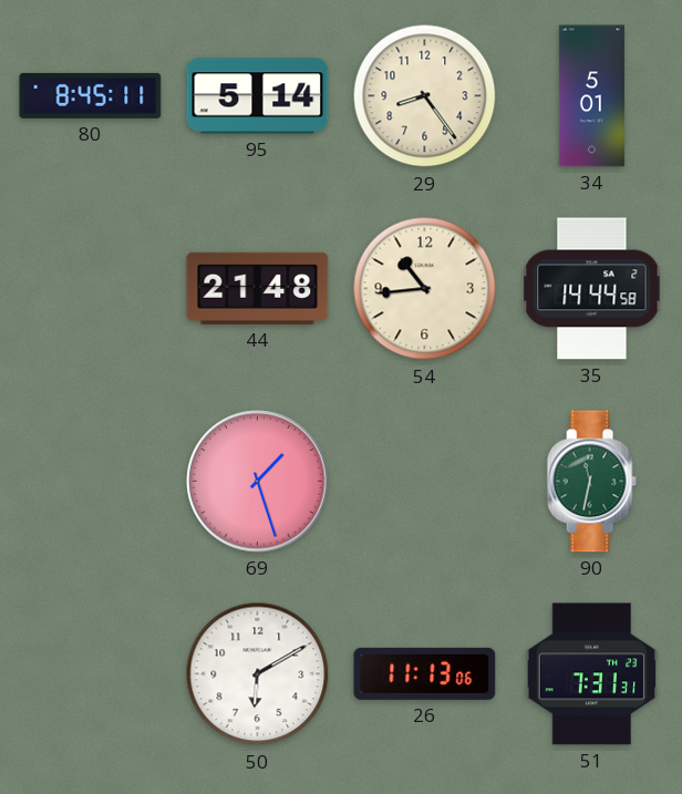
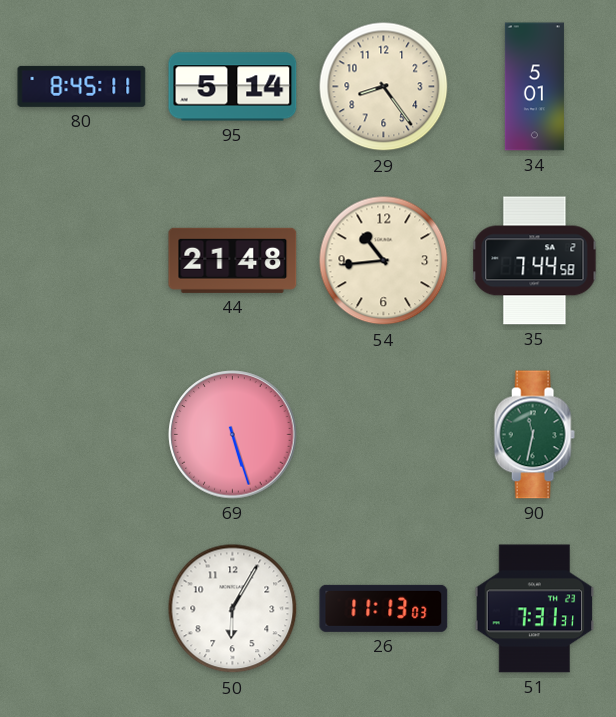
35: 14:44 -> 7:44
69: 1:27 -> 5:27
50: 6:10 -> 6:05
26: 11:13:06 -> 11:13:03
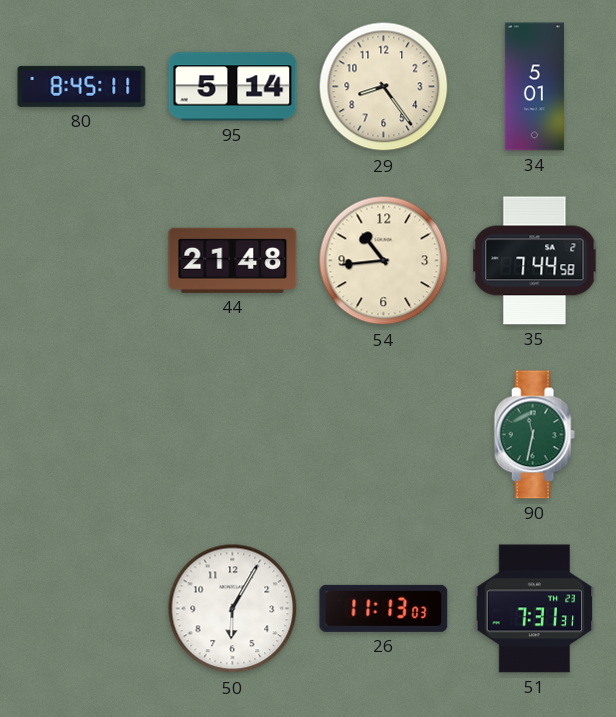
69: 5:27 -> none
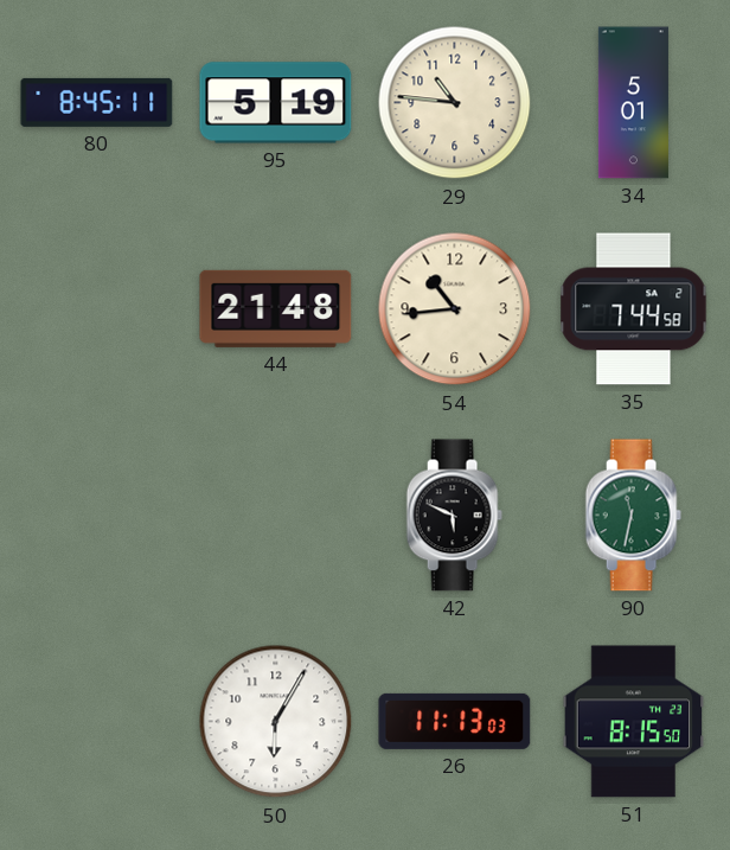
95: 5:14 -> 5:19
29: 8:24 -> 10:46
42: none -> 5:49
51: 7:31 -> 8:15
